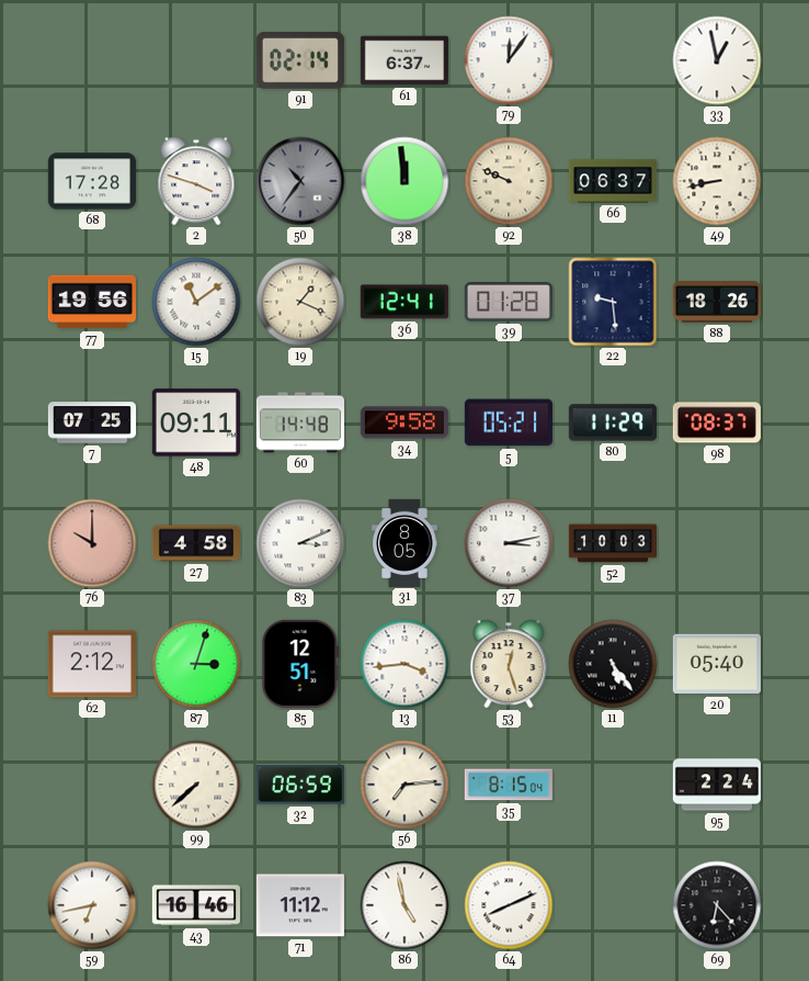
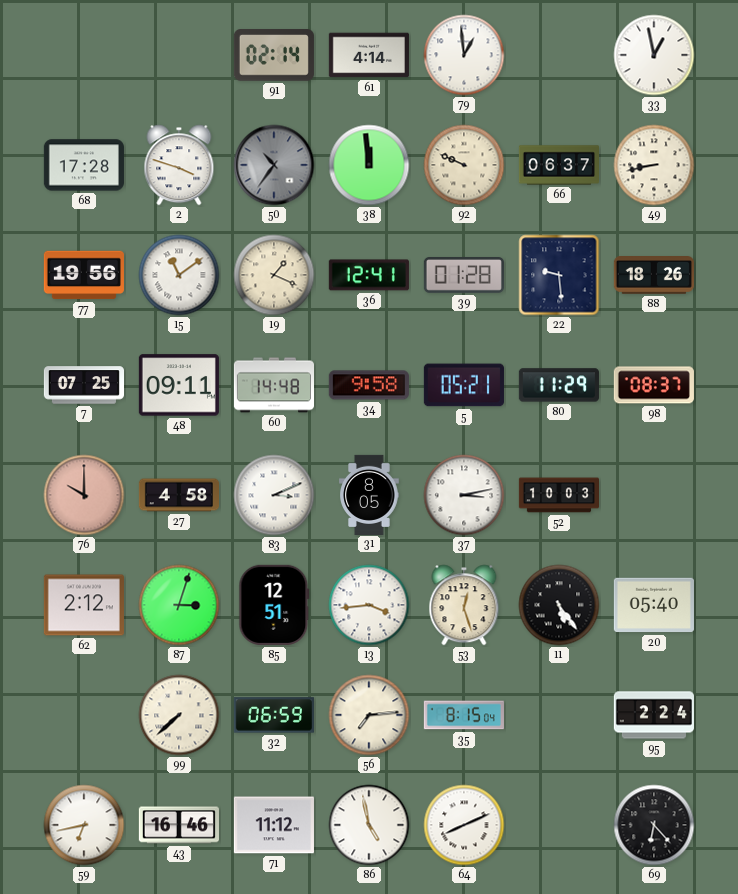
61: 6:37 -> 4:14
79: 12:06 -> 12:59
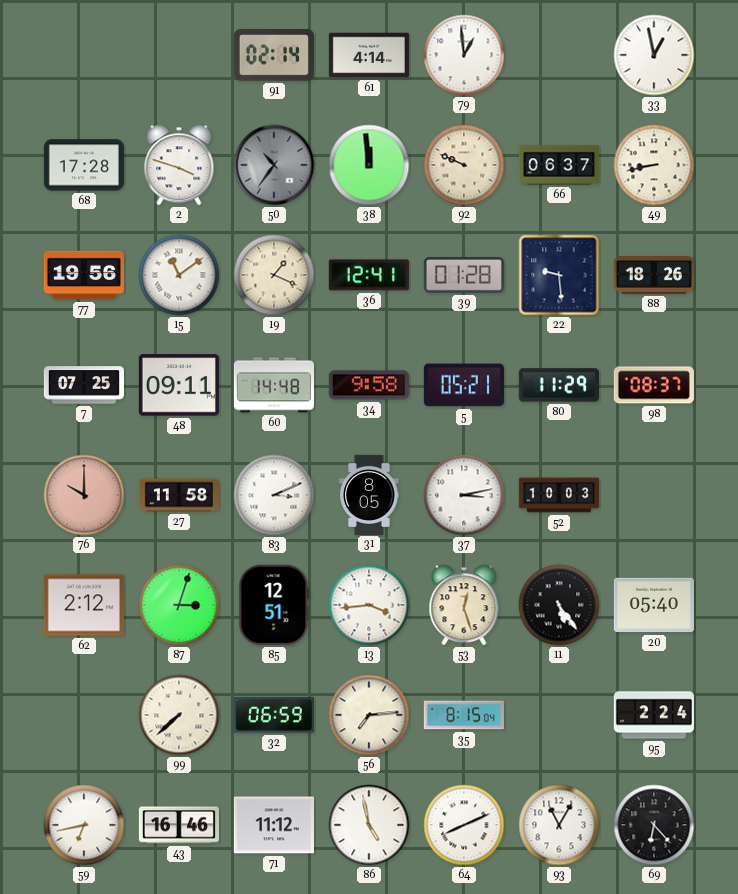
27: 4:58 -> 11:58
93: none -> 11:05
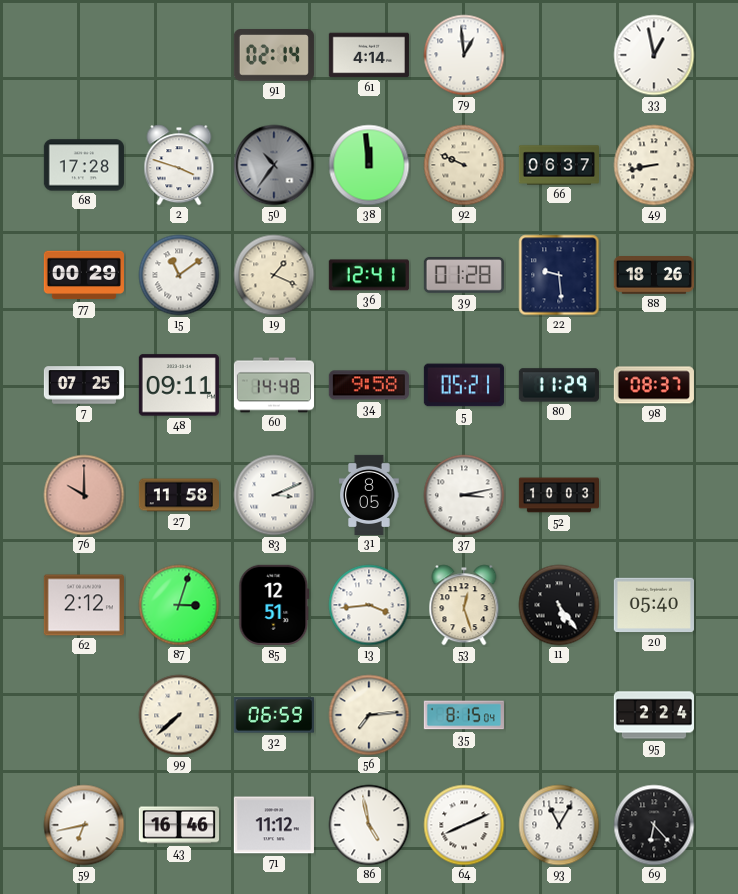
77: 19:56 -> 00:29
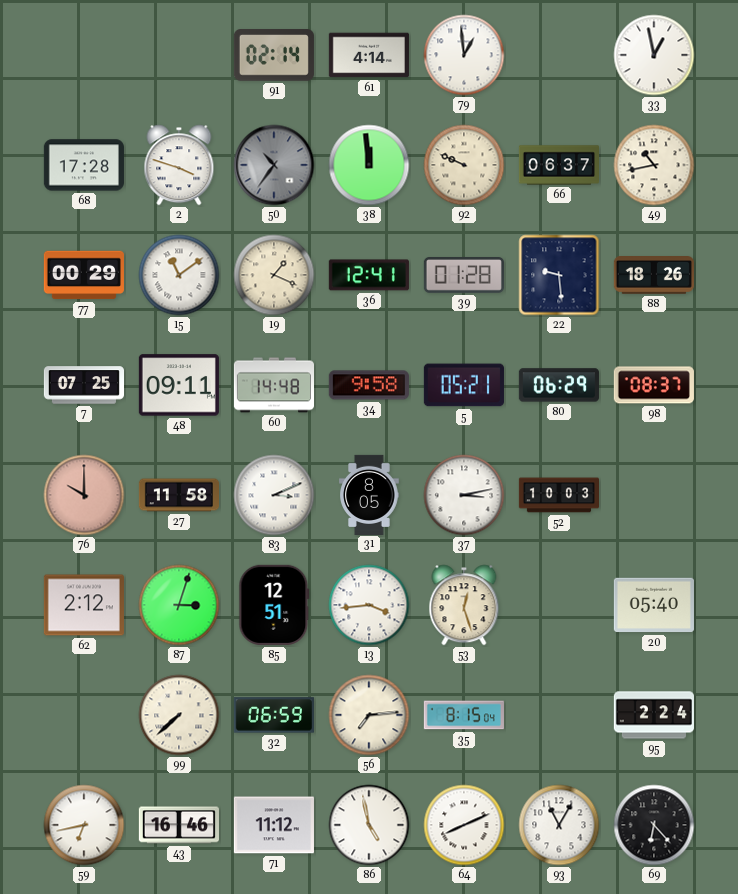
49: 8:43 -> 10:43
80: 11:29 -> 06:29
11: 5:24 -> none
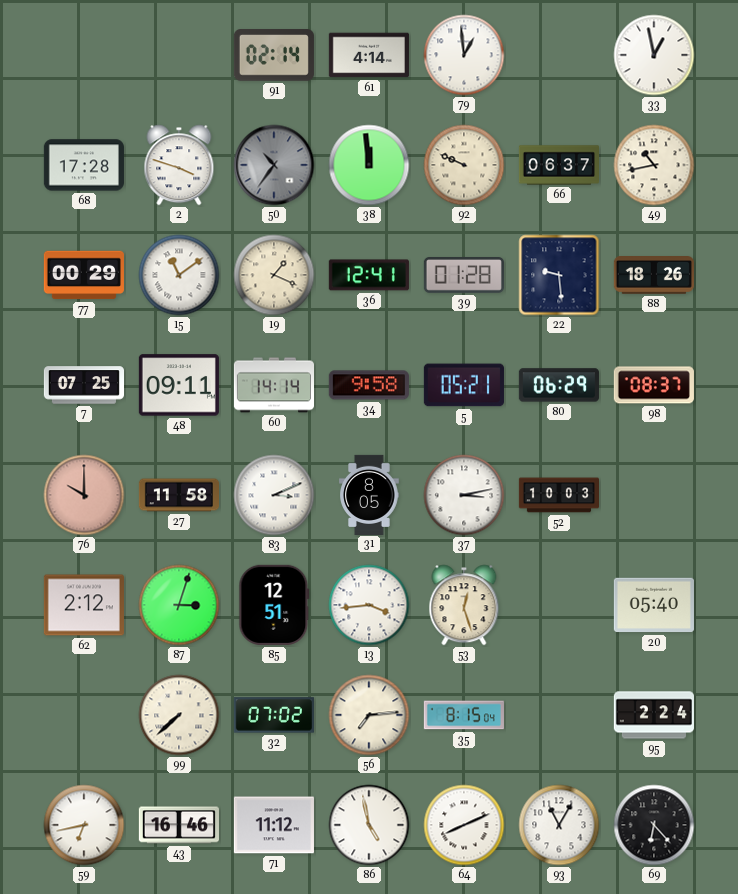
60: 14:48 -> 14:14
32: 06:59 -> 07:02
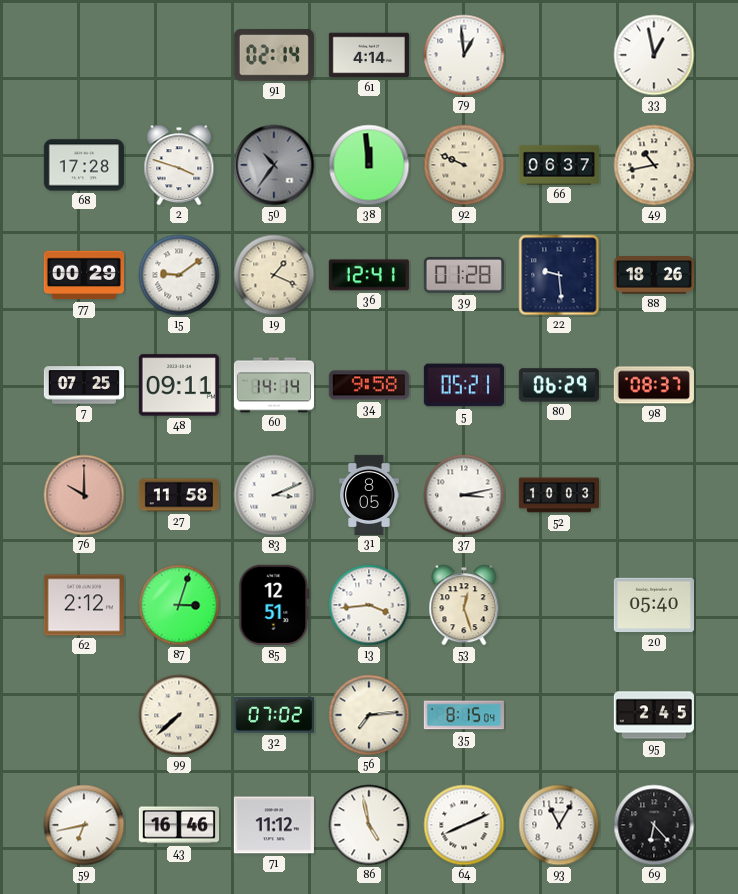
15: 11:09 -> 9:09
95: 2:24 -> 2:45
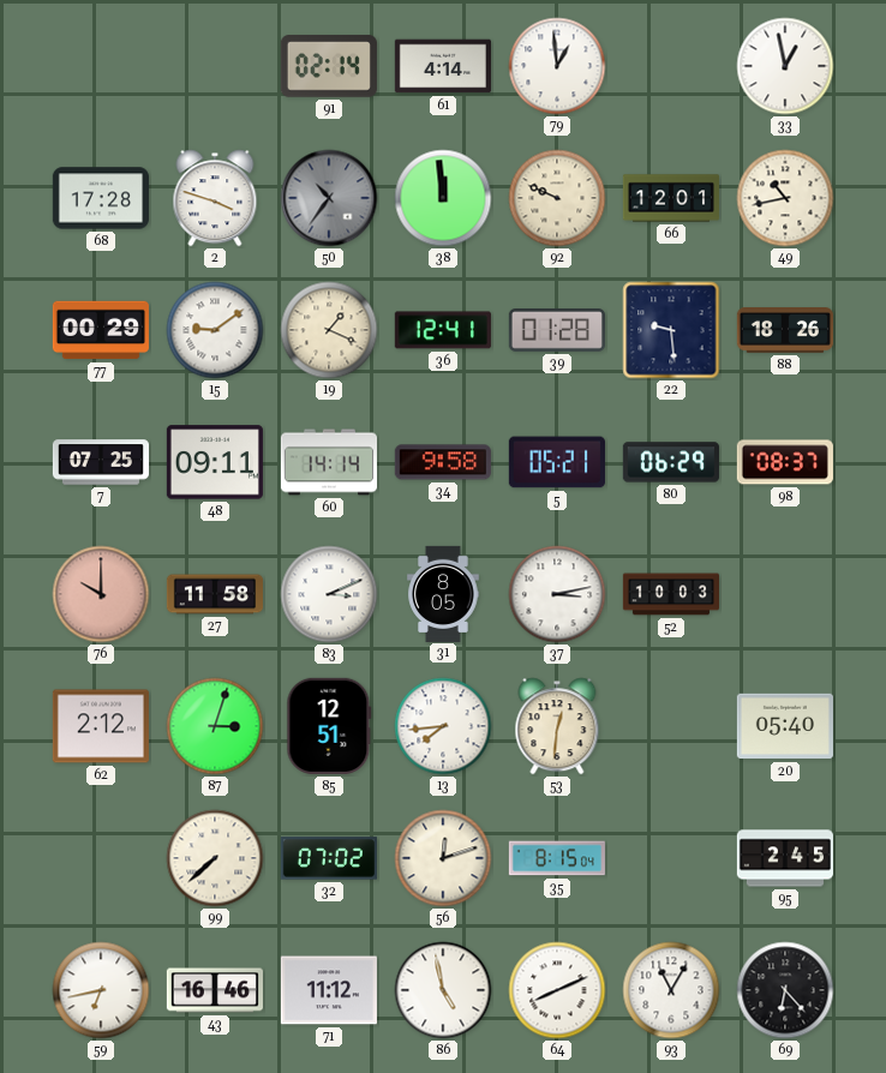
66: 06:37 -> 12:01
13: 3:44 -> 7:44
53: 12:27 -> 12:31
56: 7:14 -> 12:12
